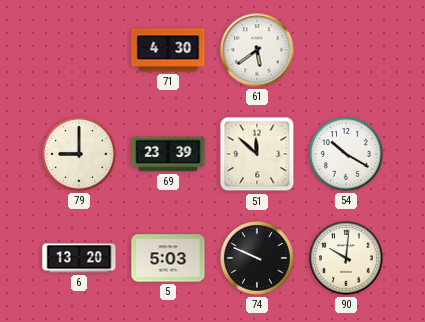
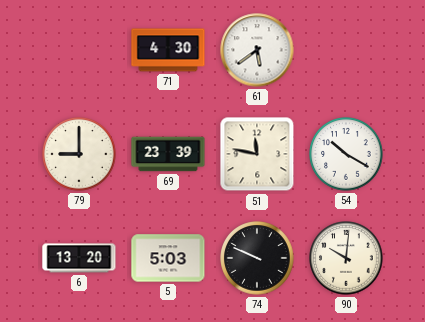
51: 11:52 -> 11:47
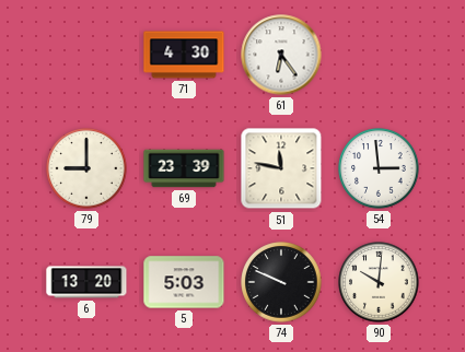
61: 5:39 -> 6:24
54: 10:20 -> 2:59
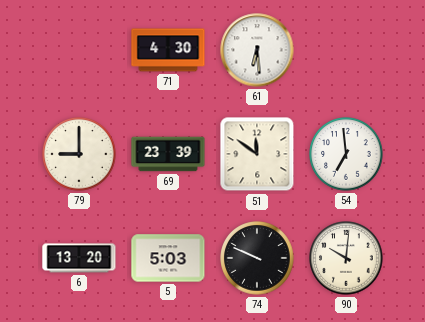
61: 6:24 -> 6:29
51: 11:47 -> 11:51
54: 2:59 -> 6:59
